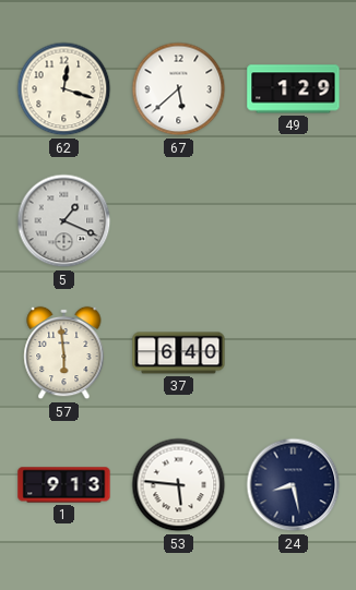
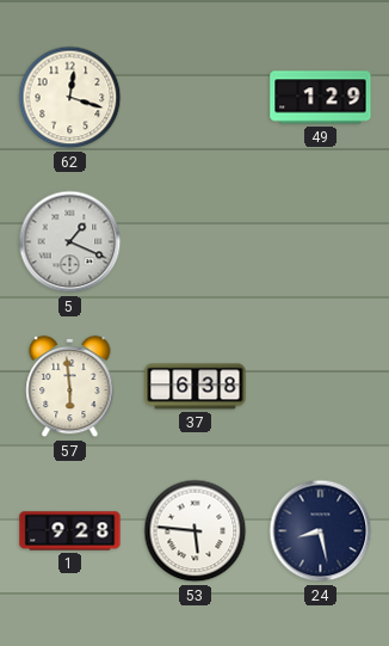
67: 5:38 -> none
37: 6:40 -> 6:38
1: 9:13 -> 9:28
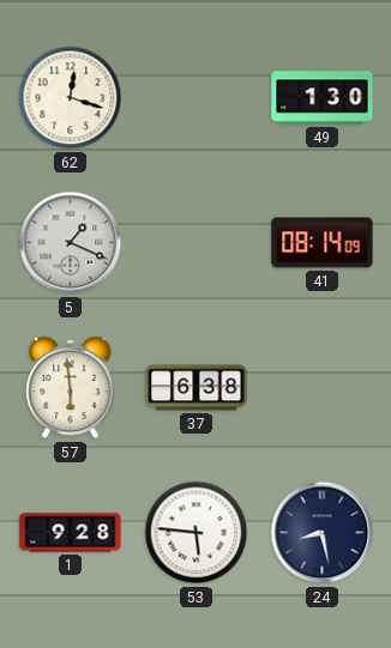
49: 1:29 -> 1:30
41: none -> 08:14
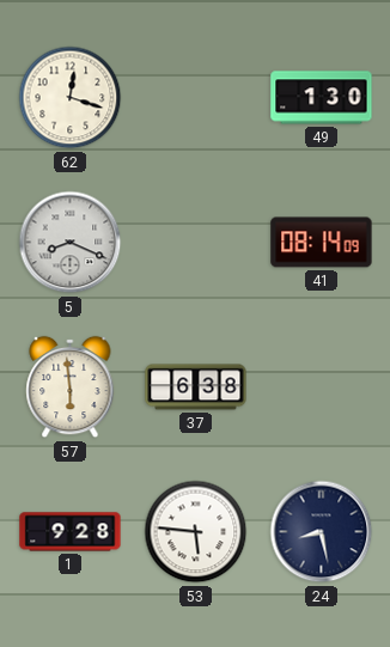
5: 1:19 -> 8:19
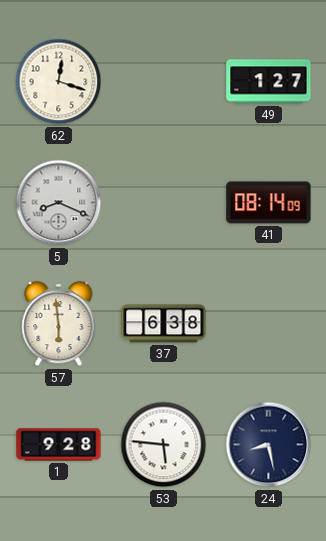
49: 1:30 -> 1:27
